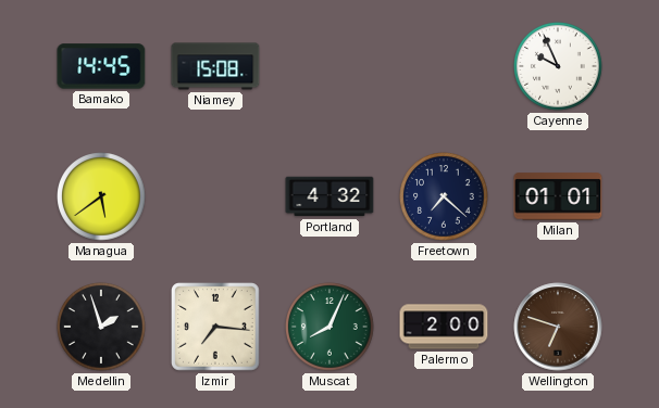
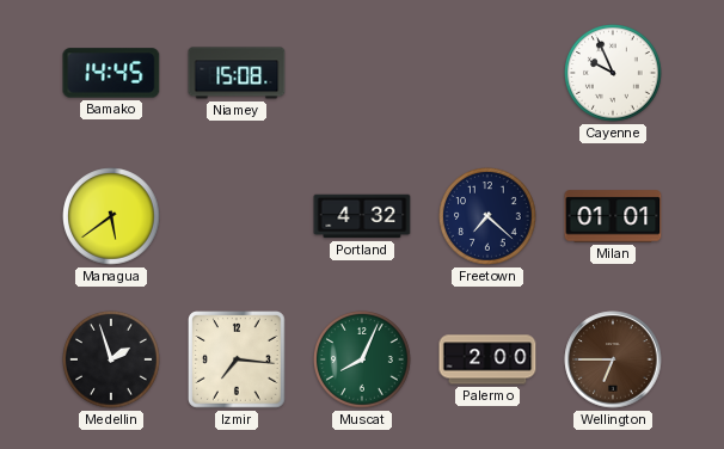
Wellington: 6:48 -> 6:45
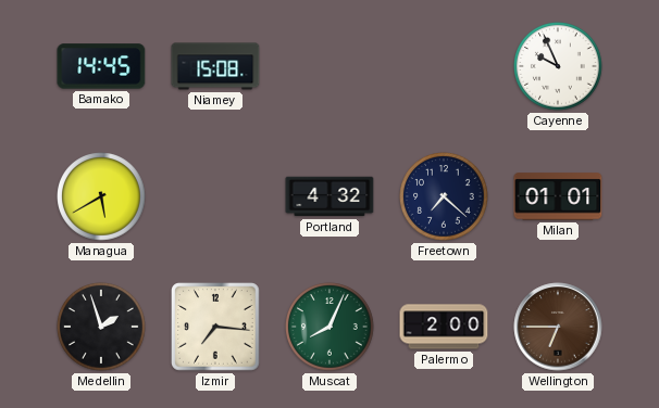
Managua: 5:39 -> 5:40
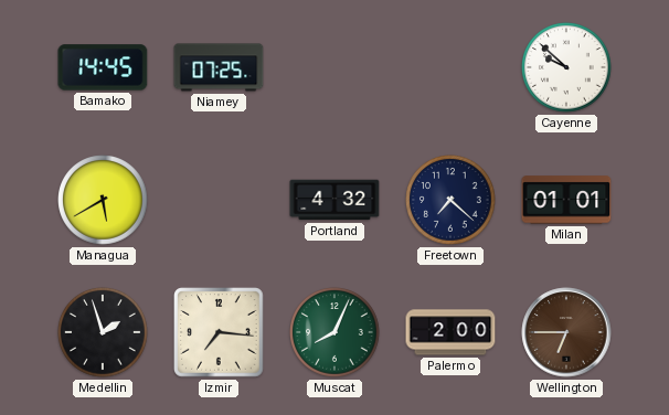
Niamey: 15:08 -> 07:25
Cayenne: 9:56 -> 9:52
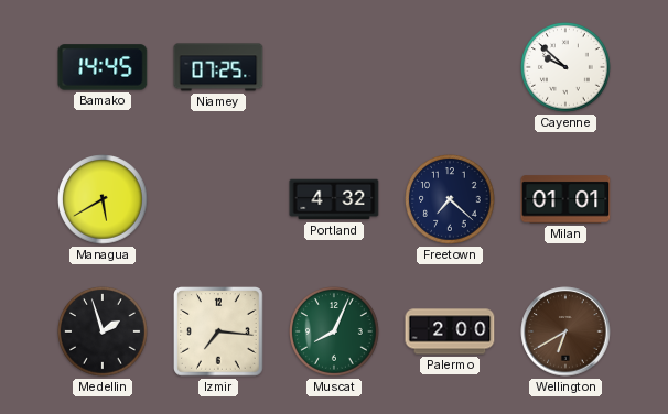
Wellington: 6:45 -> 6:40
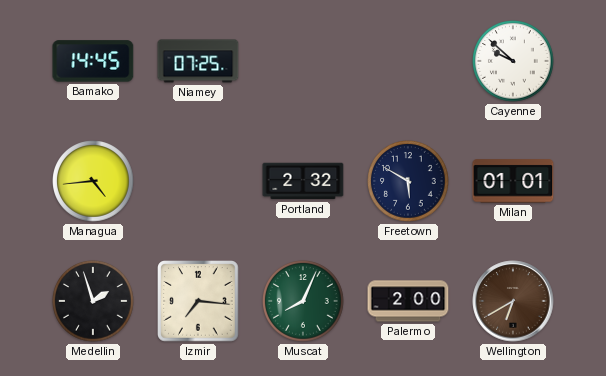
Managua: 5:40 -> 4:44
Portland: 4:32 -> 2:32
Freetown: 7:22 -> 5:50
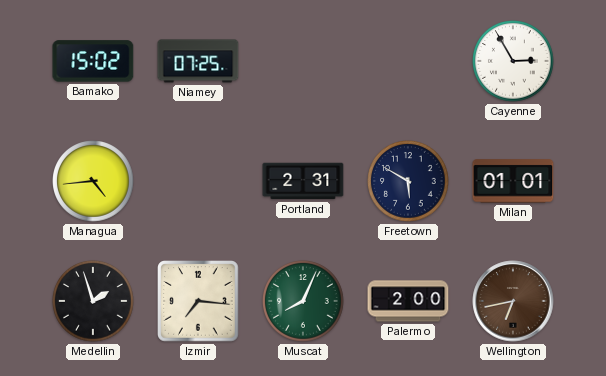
Bamako: 14:45 -> 15:02
Cayenne: 9:52 -> 2:55
Portland: 2:32 -> 2:31
Wellington: 6:40 -> 6:43
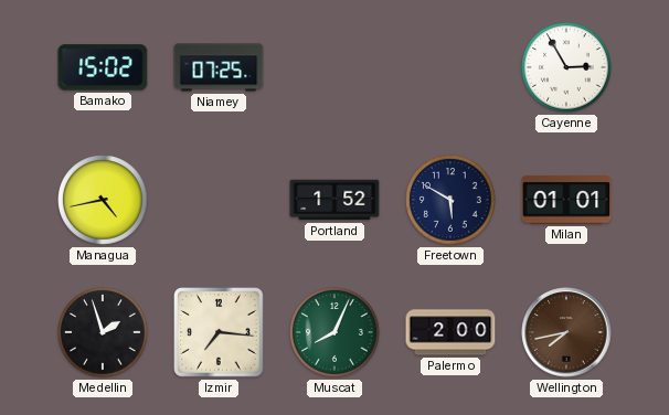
Managua: 4:44 -> 4:43
Portland: 2:31 -> 1:52
Wellington: 6:43 -> 7:43
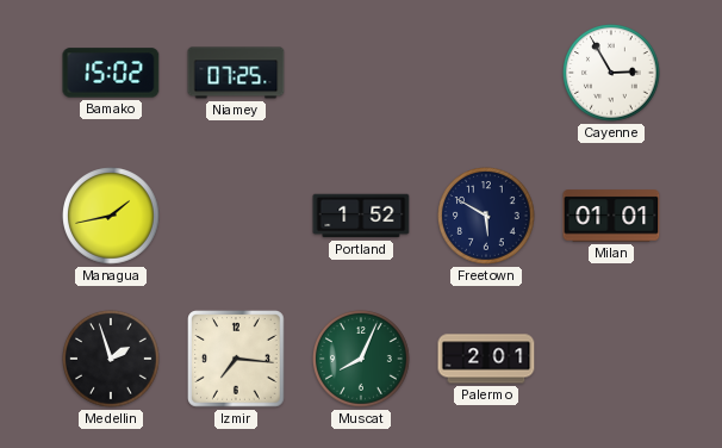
Managua: 4:43 -> 1:43
Palermo: 2:00 -> 2:01
Wellington: 7:43 -> none
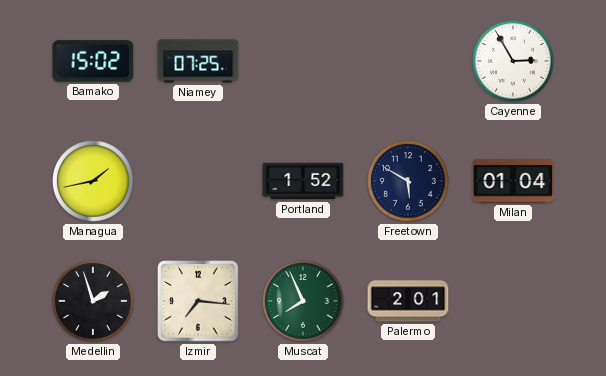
Milan: 01:01 -> 01:04
Muscat: 8:04 -> 7:56
